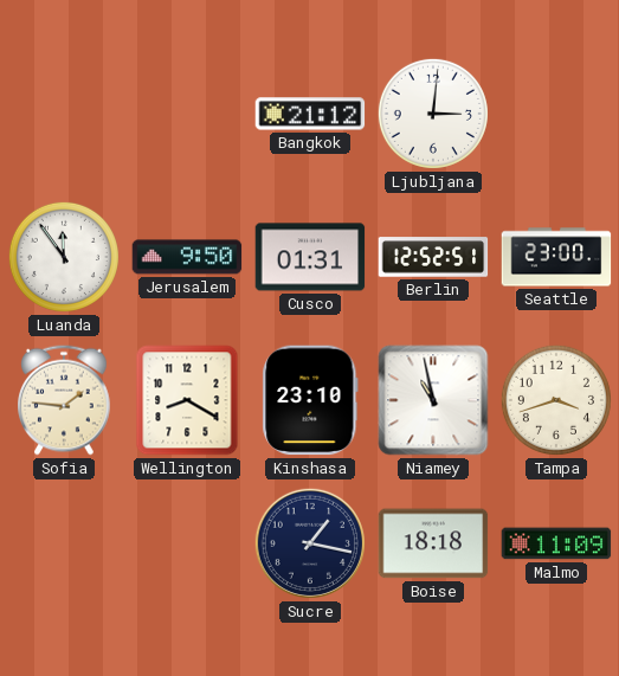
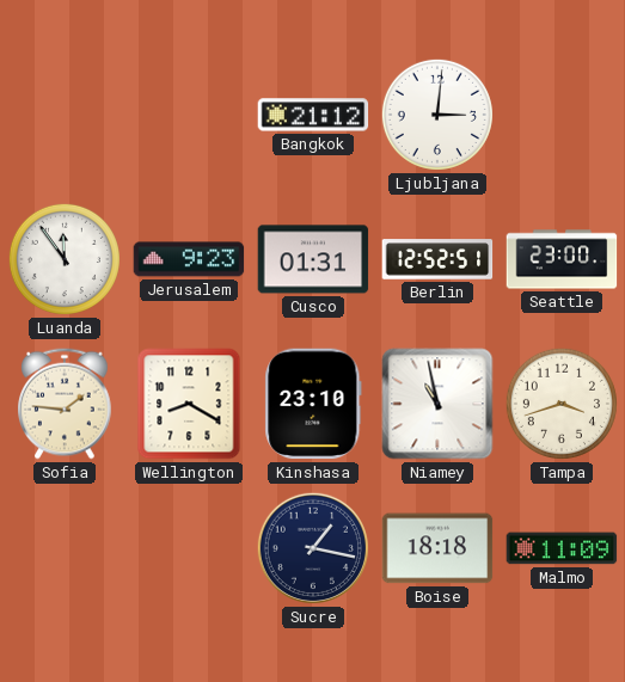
Jerusalem: 9:50 -> 9:23
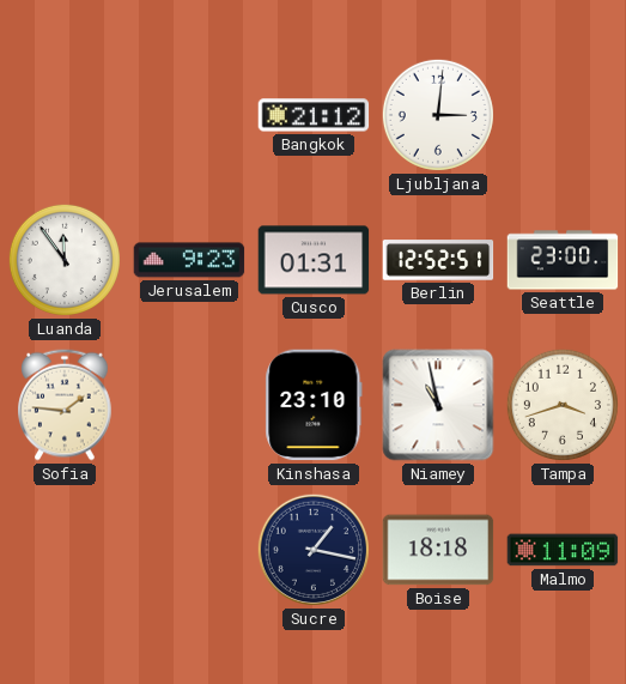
Wellington: 8:20 -> none
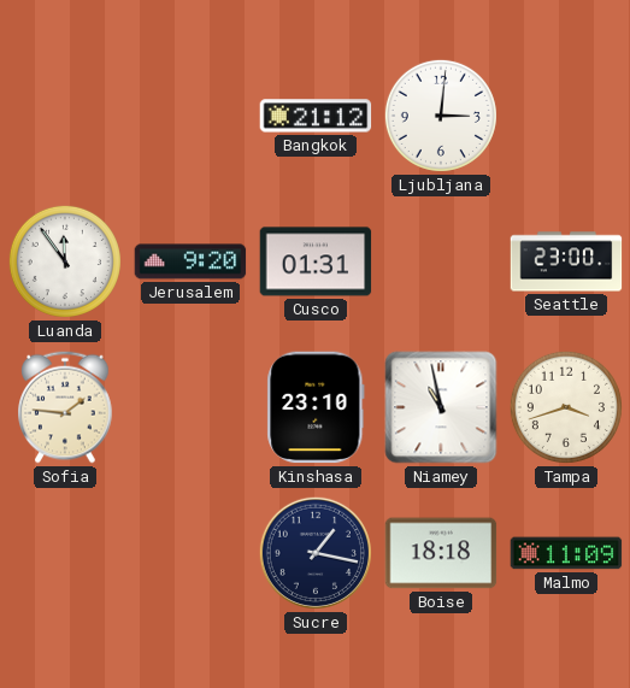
Jerusalem: 9:23 -> 9:20
Berlin: 12:52 -> none
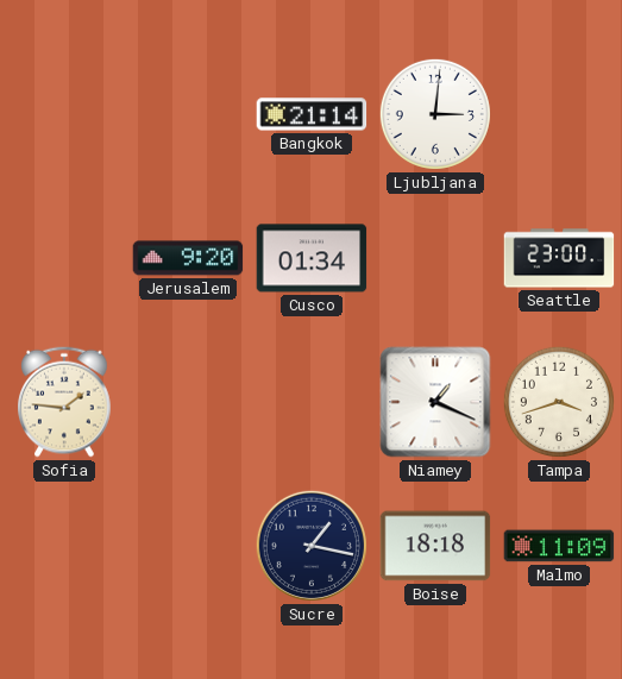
Bangkok: 21:12 -> 21:14
Luanda: 11:54 -> none
Cusco: 01:31 -> 01:34
Kinshasa: 23:10 -> none
Niamey: 10:58 -> 1:19
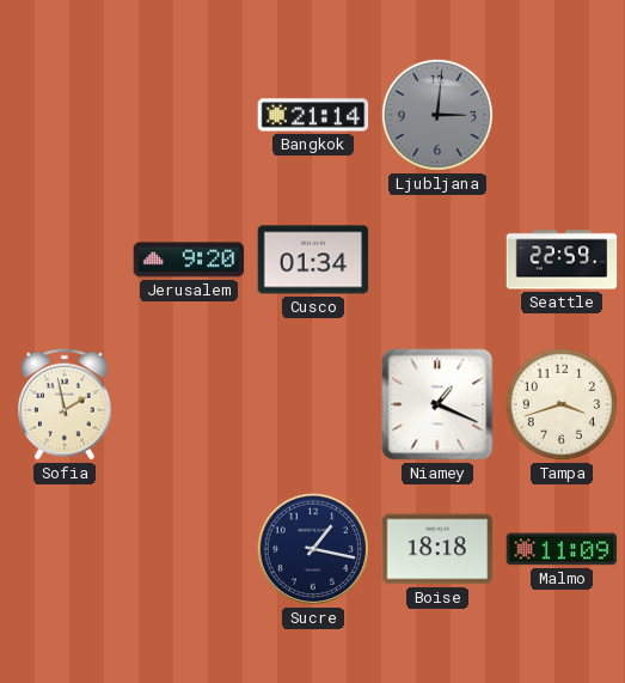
Ljubljana dial: white -> grey
Seattle: 23:00 -> 22:59
Sofia: 1:46 -> 1:58
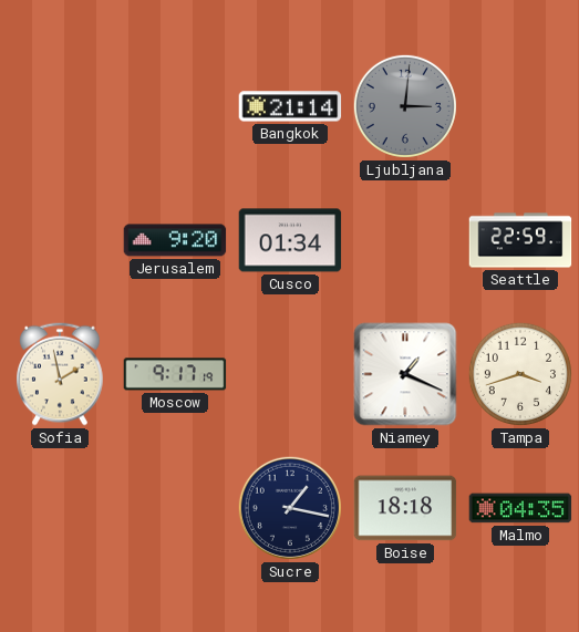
Moscow: none -> 9:17
Malmo: 11:09 -> 04:35
